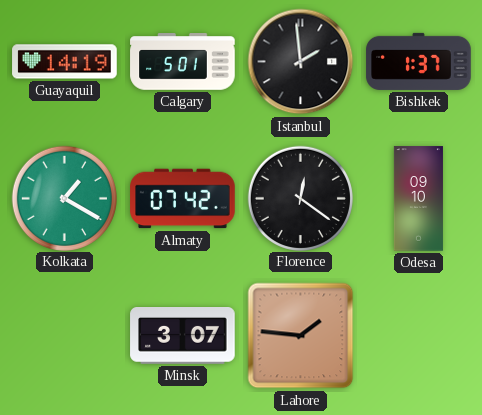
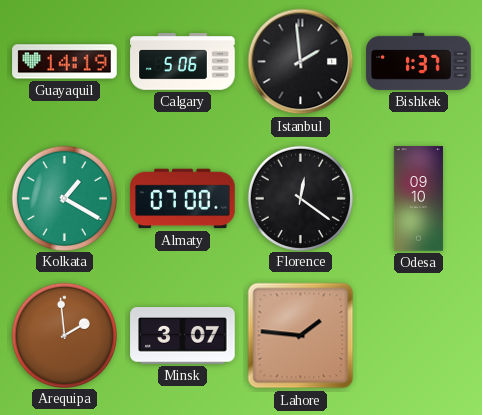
Calgary: 5:01 -> 5:06
Almaty: 07:42 -> 07:00
Arequipa: none -> 1:59
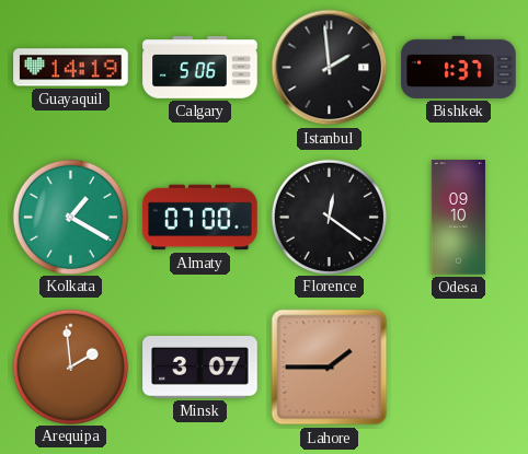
Lahore: 1:46 -> 1:45
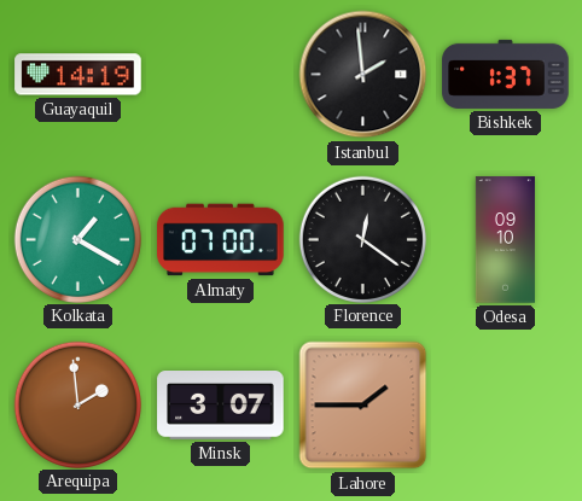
Calgary: 5:06 -> none
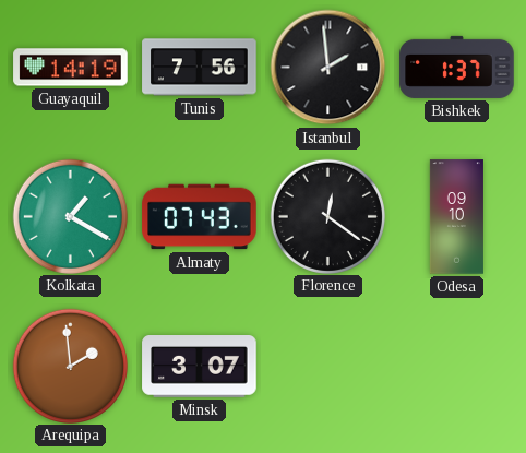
Tunis: none -> 7:56
Almaty: 07:00 -> 07:43
Lahore: 1:45 -> none
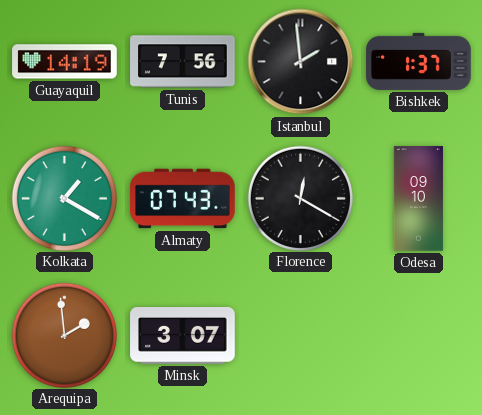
Florence: 12:21 -> 12:20
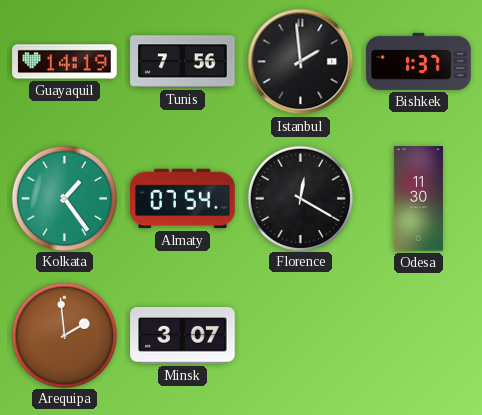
Kolkata: 1:20 -> 1:24
Almaty: 07:43 -> 07:54
Odesa: 09:10 -> 11:30
